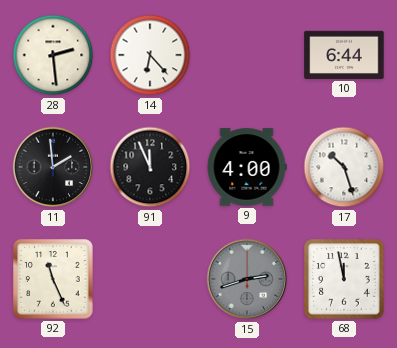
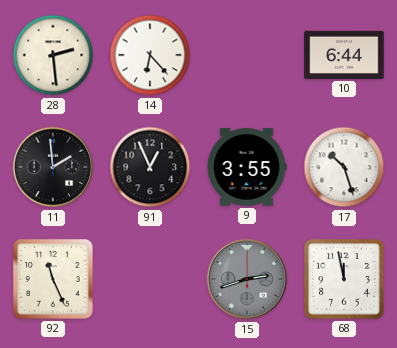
91: 11:56 -> 12:56
9: 4:00 -> 3:55
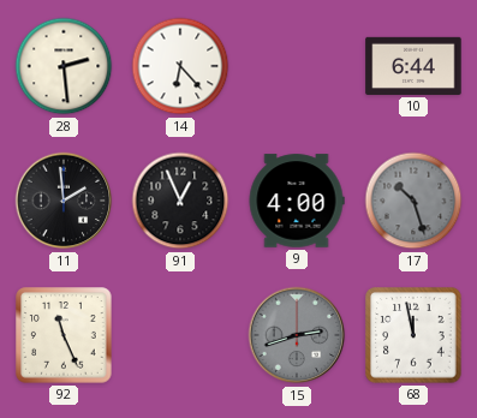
9: 3:55 -> 4:00
17 dial: white -> grey
